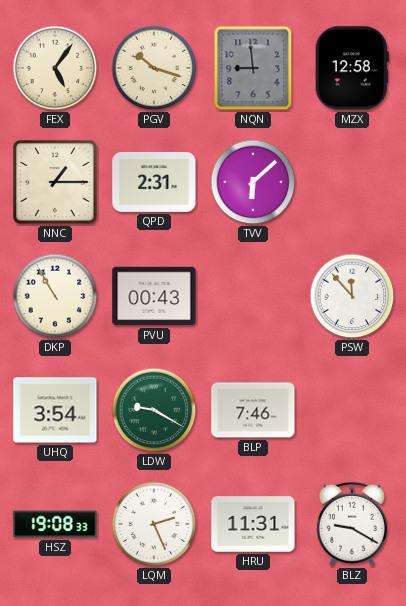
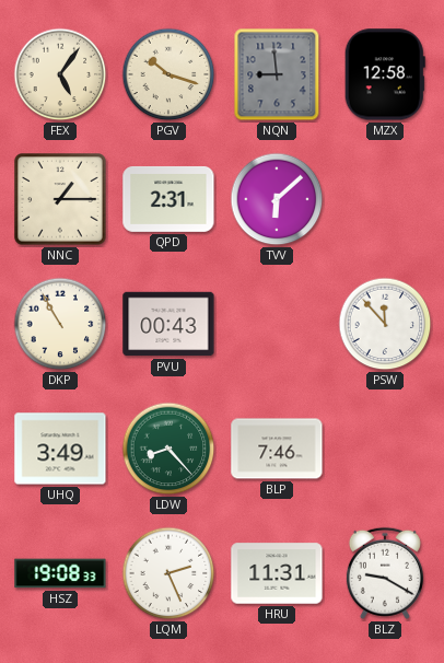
UHQ: 3:54 -> 3:49
LDW: 9:20 -> 8:23
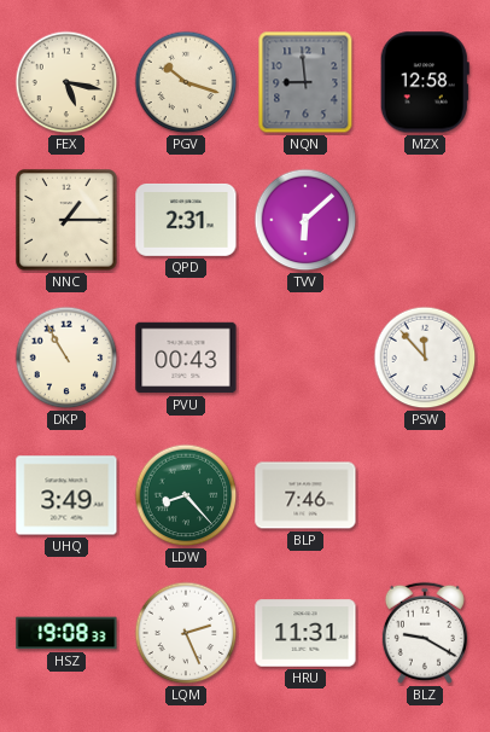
FEX: 5:06 -> 5:17
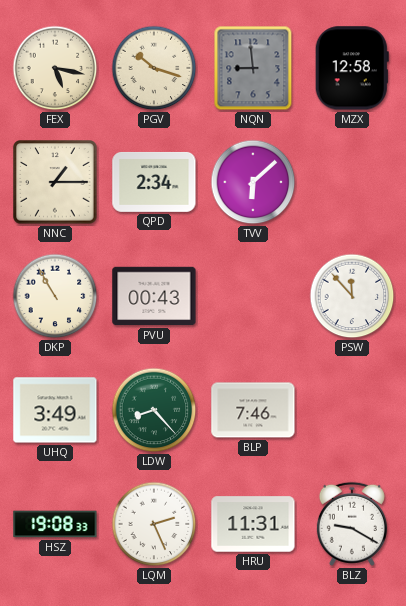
QPD: 2:31 -> 2:34
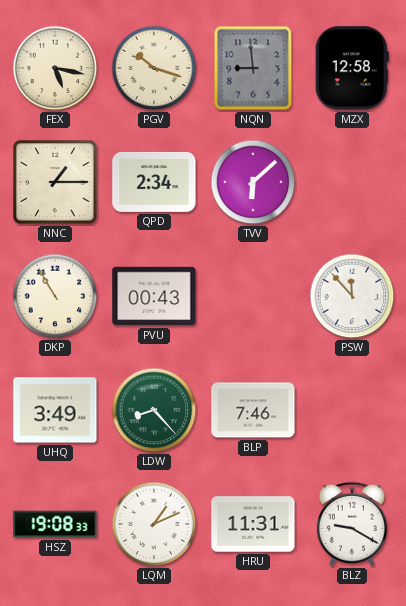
LQM: 2:26 -> 1:11
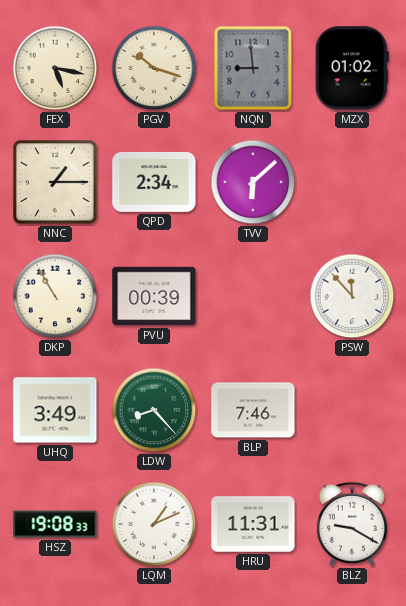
MZX: 12:58 -> 01:02
PVU: 00:43 -> 00:39
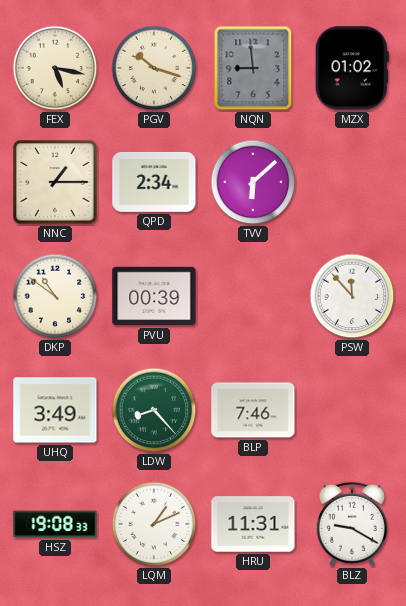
DKP: 10:55 -> 10:51
